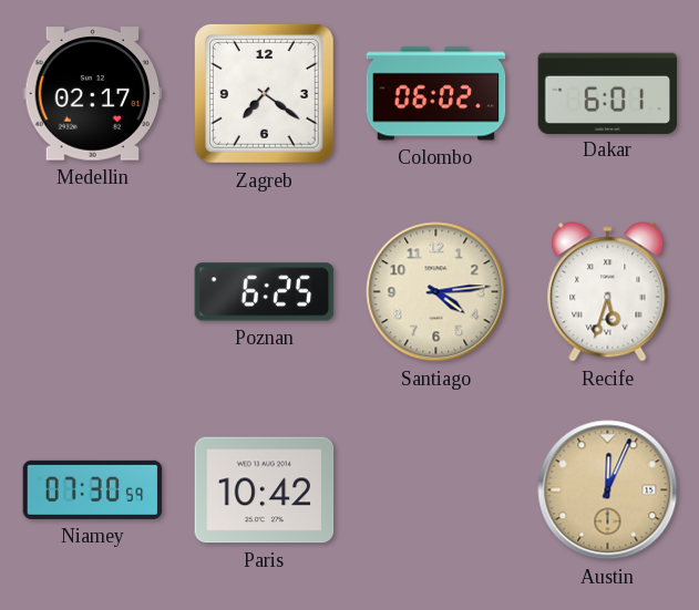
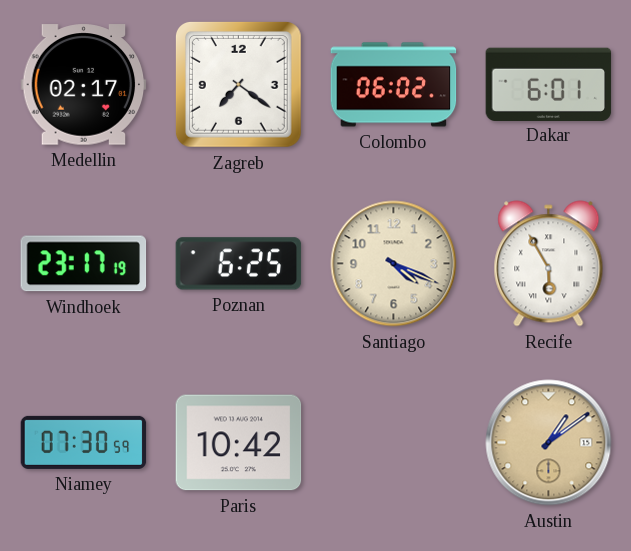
Windhoek: none -> 23:17
Santiago: 4:14 -> 4:19
Recife: 5:33 -> 5:55
Austin: 12:04 -> 1:09
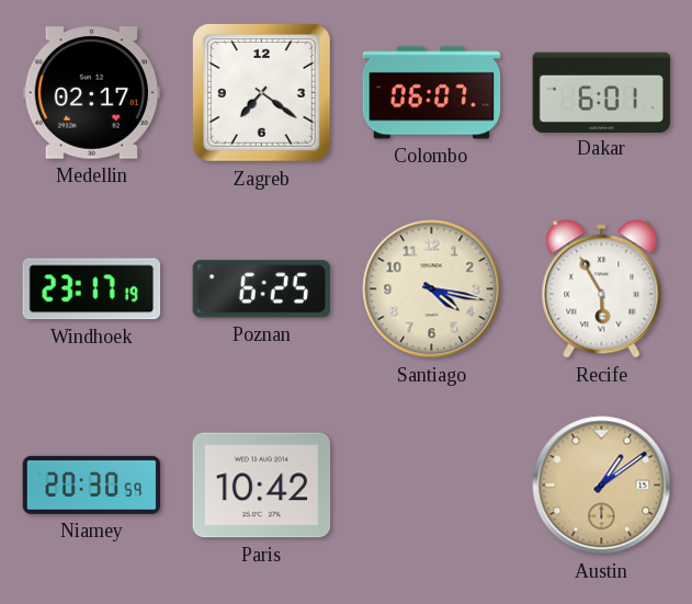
Colombo: 06:02 -> 06:07
Santiago: 4:19 -> 4:17
Niamey: 07:30 -> 20:30
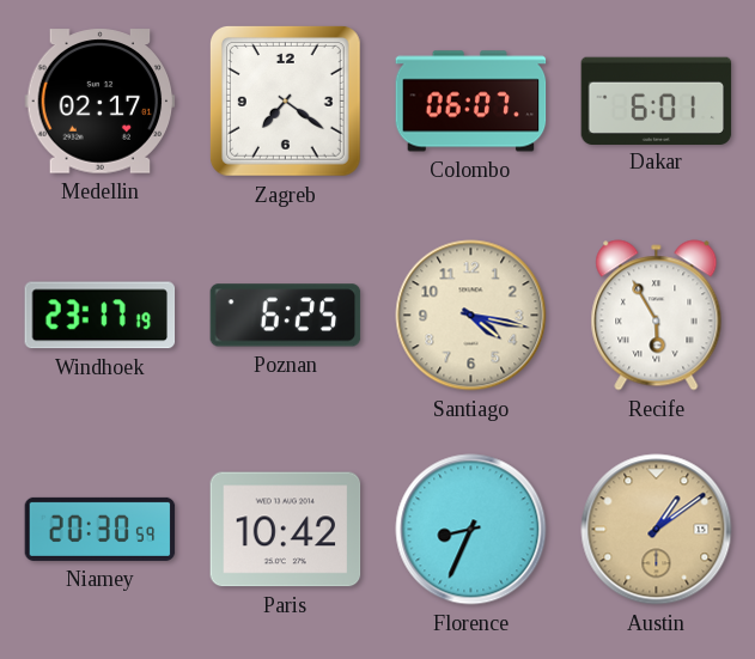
Florence: none -> 8:34
